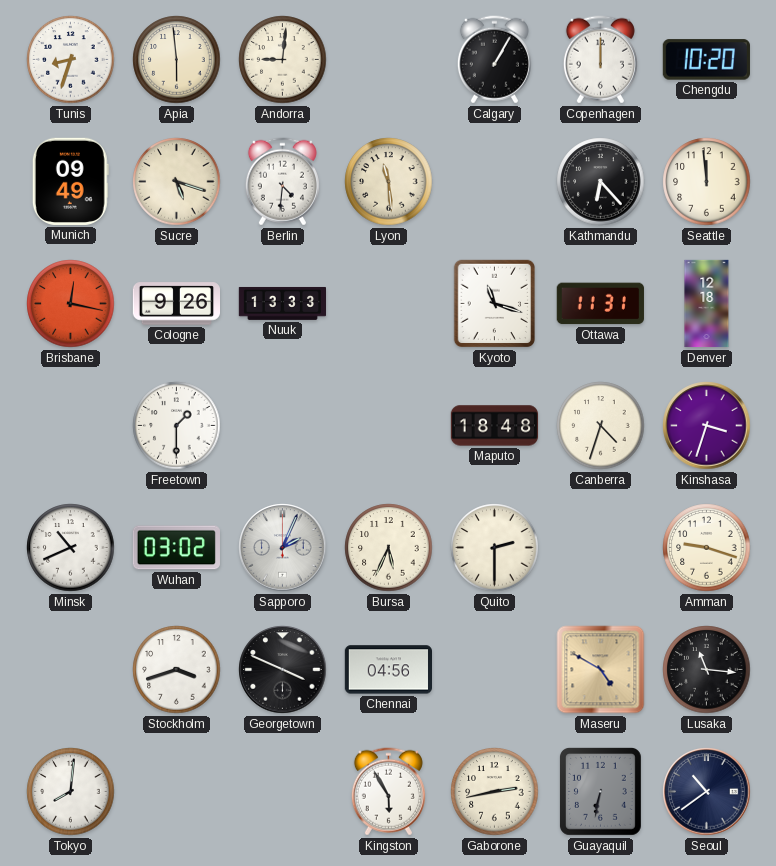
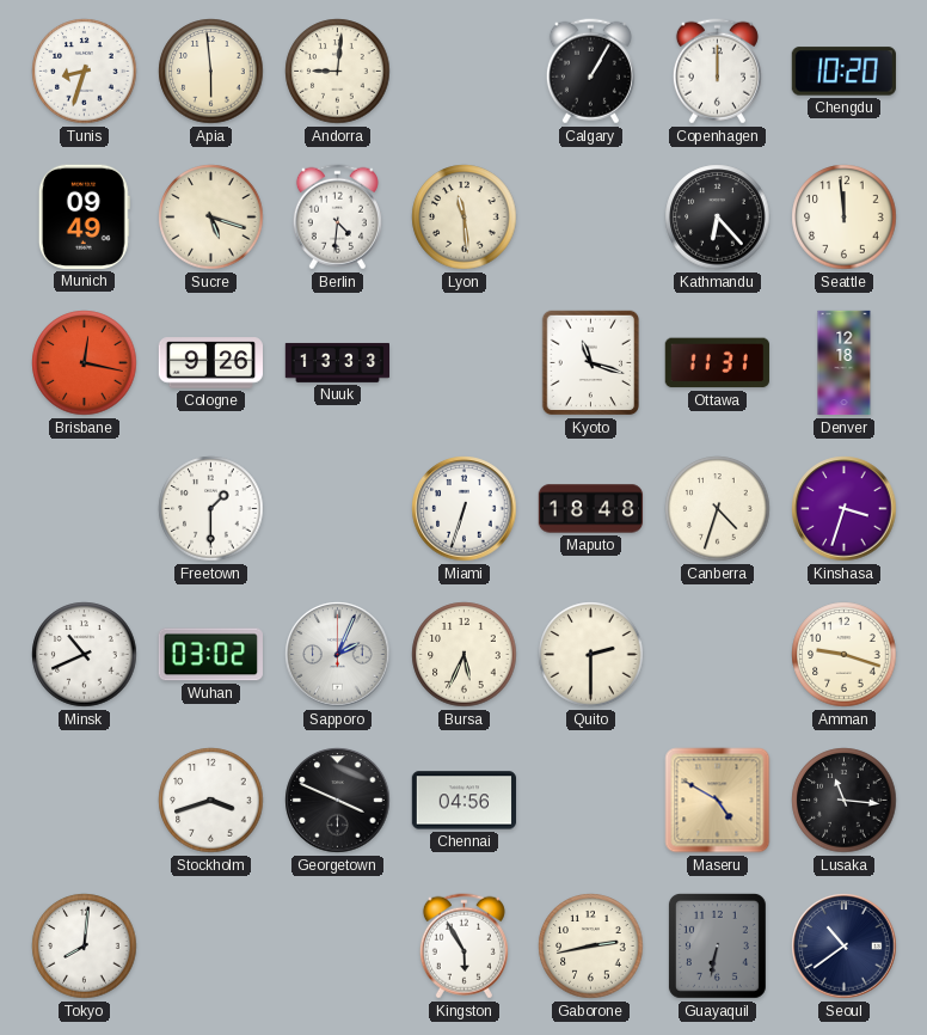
Miami: none -> 6:33
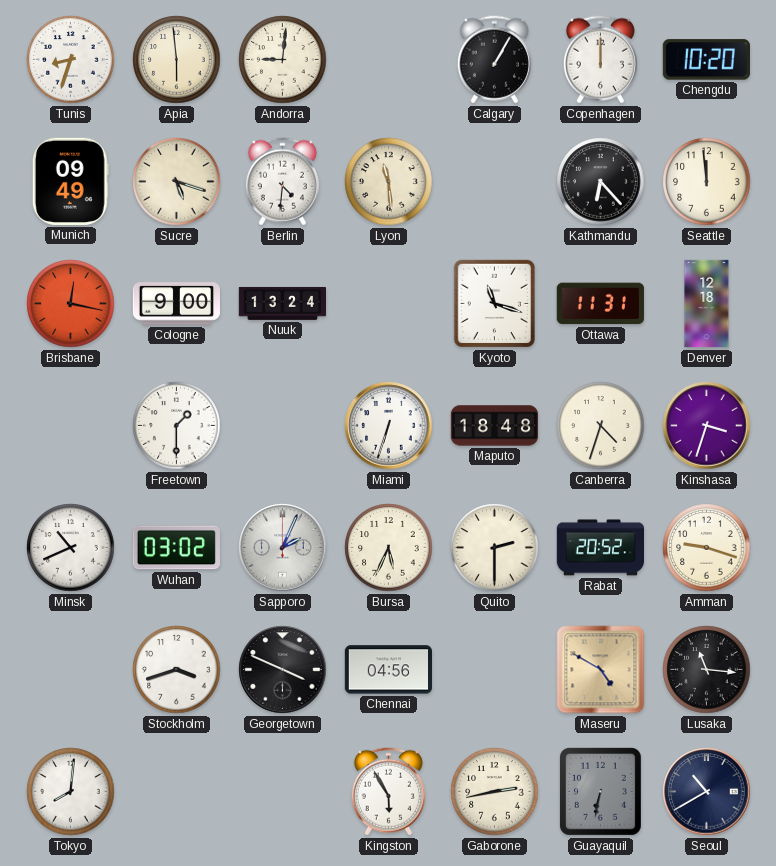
Cologne: 9:26 -> 9:00
Nuuk: 13:33 -> 13:24
Rabat: none -> 20:52
Seoul: 10:39 -> 10:40
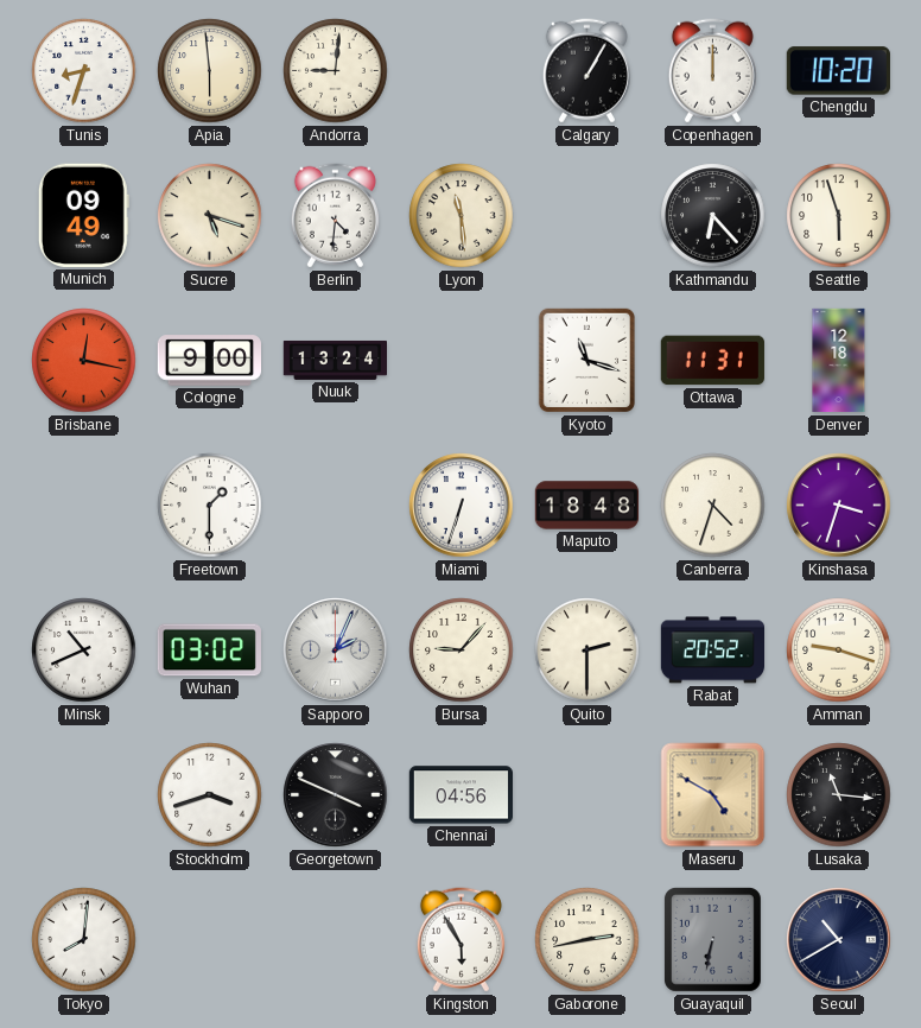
Seattle: 11:59 -> 5:57
Bursa: 5:34 -> 9:07
